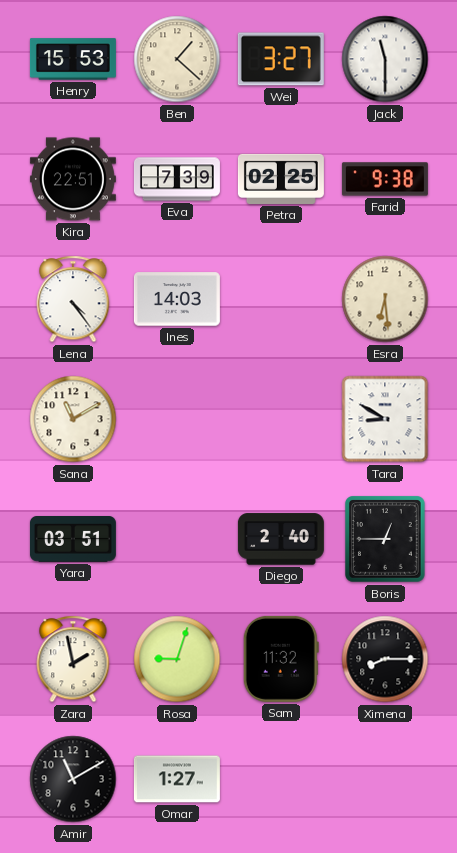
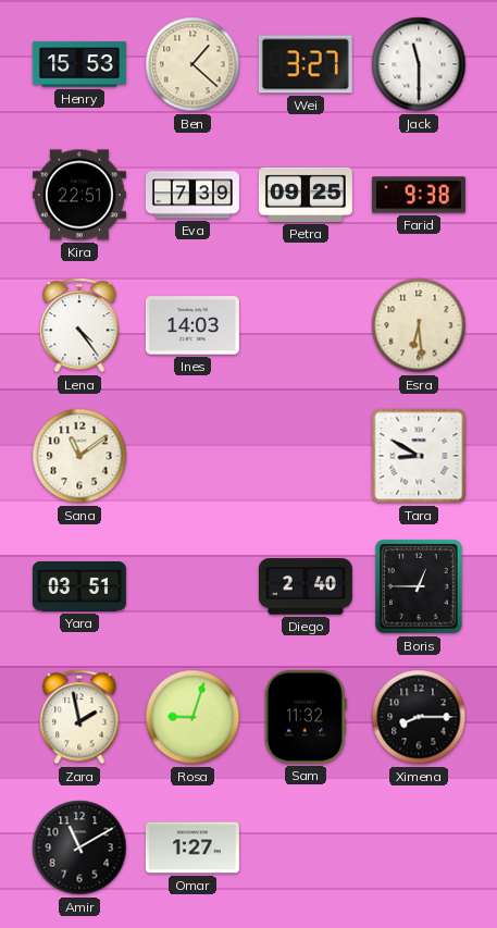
Petra: 02:25 -> 09:25
Sana: 11:10 -> 11:09
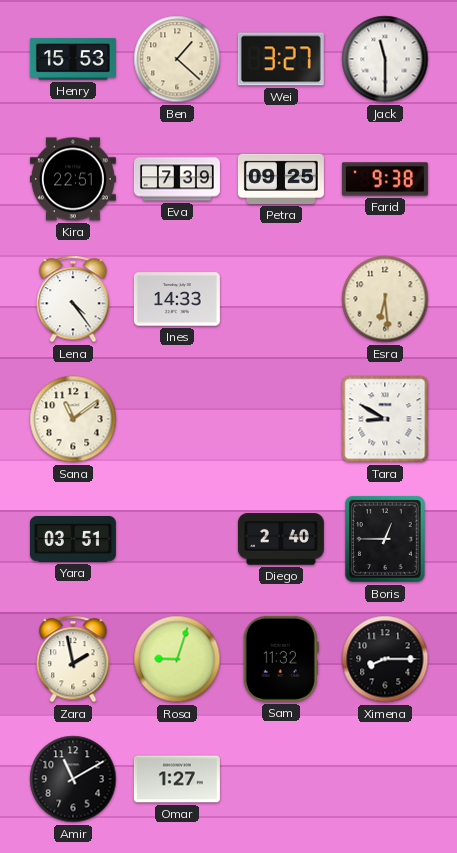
Ines: 14:03 -> 14:33
